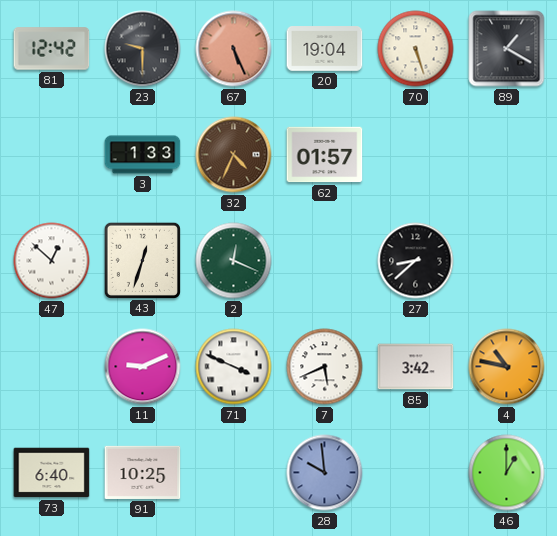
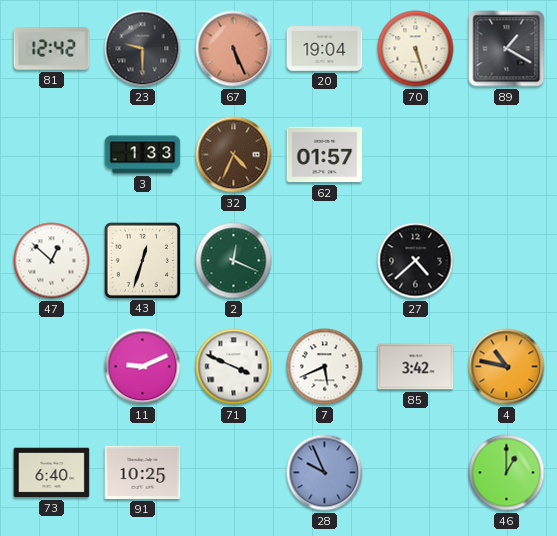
27: 8:38 -> 4:38
28: 9:59 -> 9:56
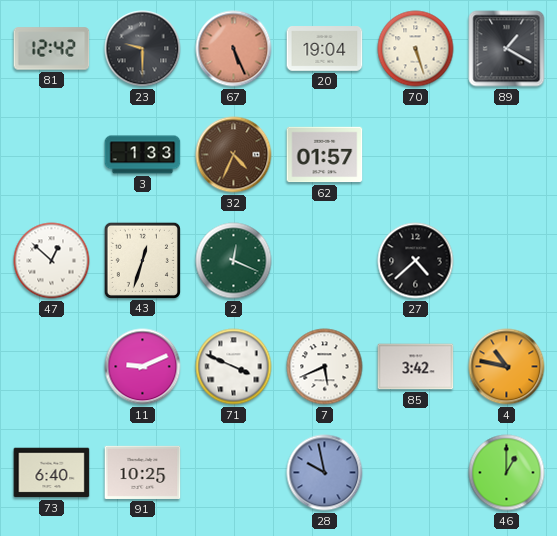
28: 9:56 -> 9:58
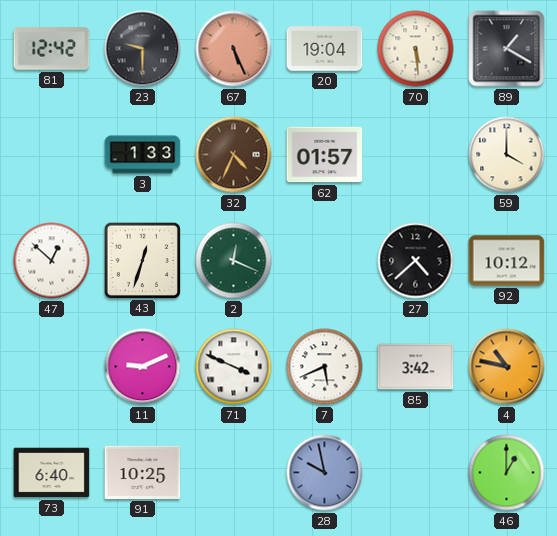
70: 5:27 -> 5:29
59: none -> 4:00
92: none -> 10:12
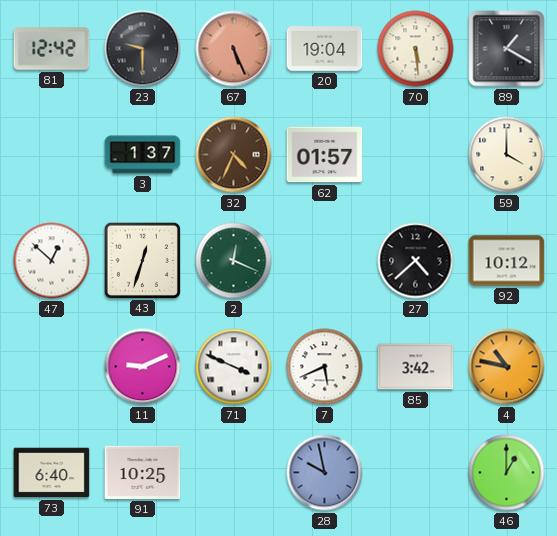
3: 1:33 -> 1:37
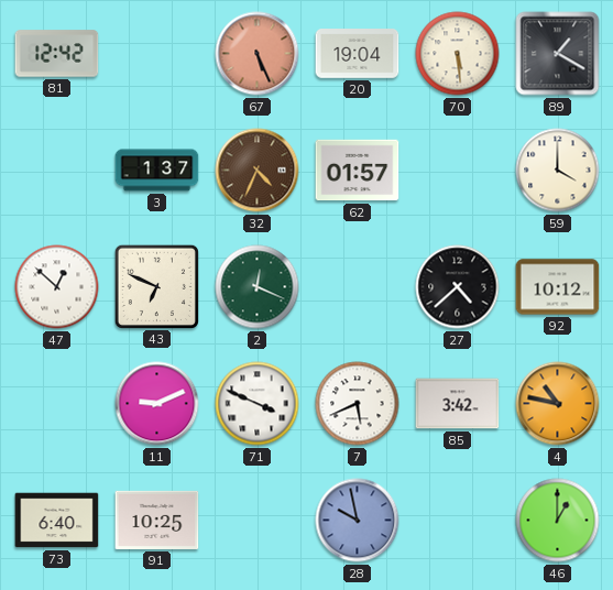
23: 9:30 -> none
43: 12:33 -> 6:49
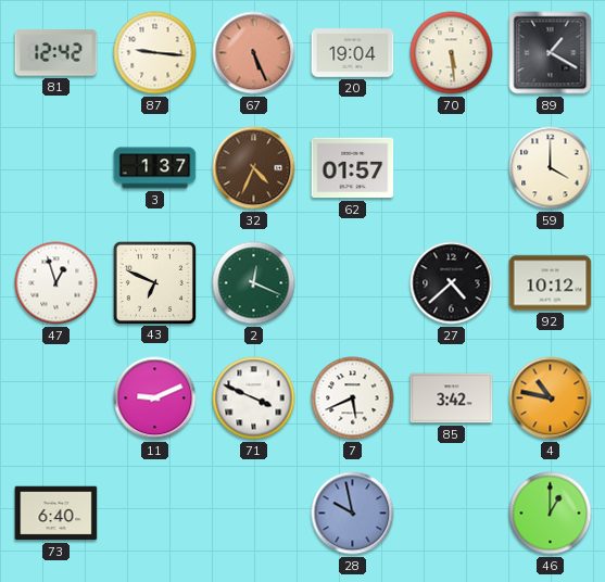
87: none -> 9:16
47: 12:52 -> 12:57
91: 10:25 -> none
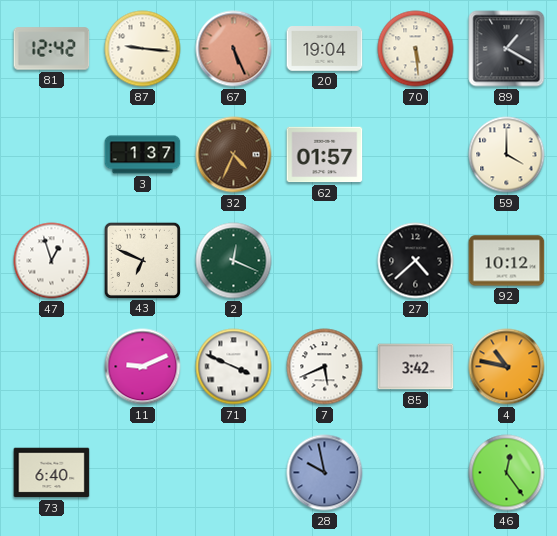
46: 1:00 -> 12:24
